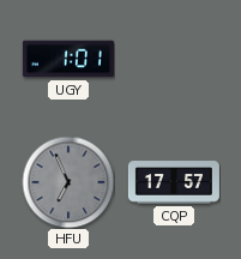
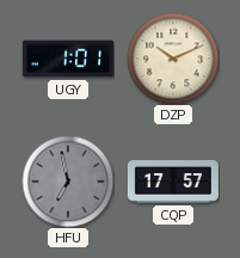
DZP: none -> 10:11
HFU: 6:56 -> 6:58
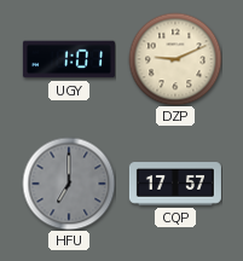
DZP: 10:11 -> 9:11
HFU: 6:58 -> 7:00
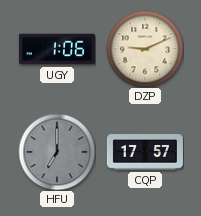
UGY: 1:01 -> 1:06
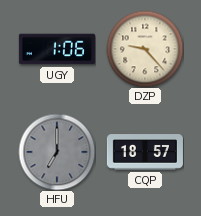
DZP: 9:11 -> 9:23
CQP: 17:57 -> 18:57
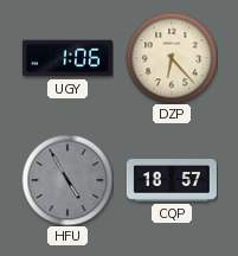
DZP: 9:23 -> 6:23
HFU: 7:00 -> 4:55
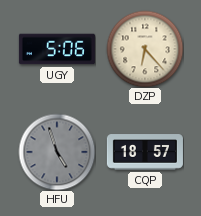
UGY: 1:06 -> 5:06
HFU: 4:55 -> 4:57
